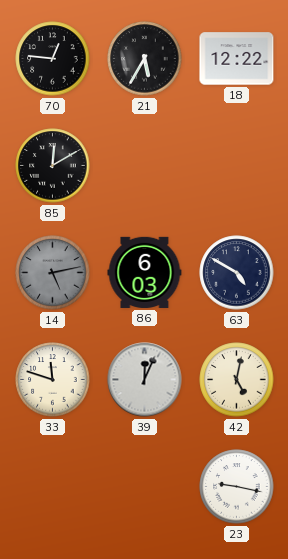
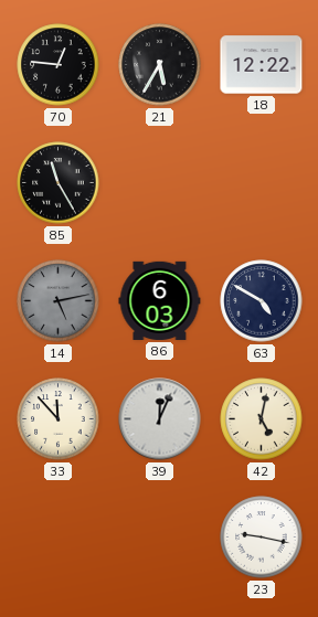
85: 12:10 -> 11:25
33: 11:48 -> 11:53
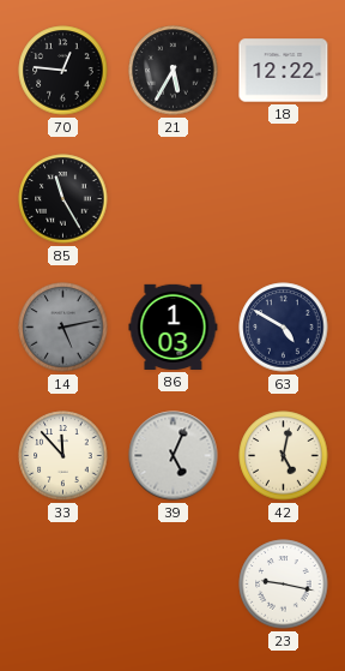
86: 6:03 -> 1:03
39: 12:04 -> 5:04
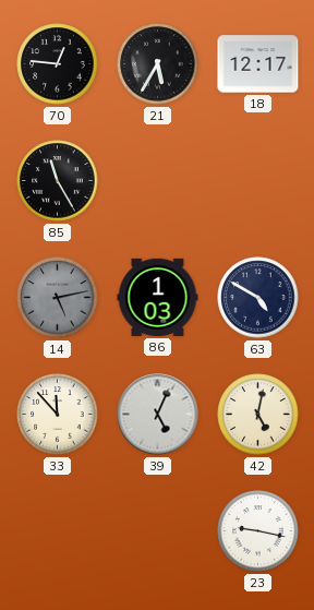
18: 12:22 -> 12:17
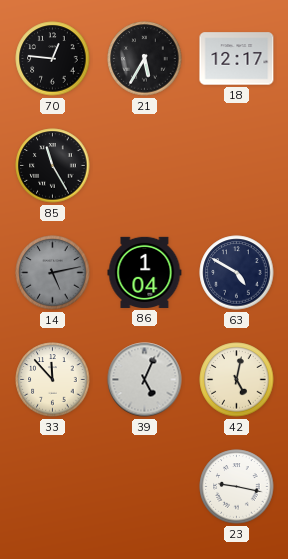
86: 1:03 -> 1:04
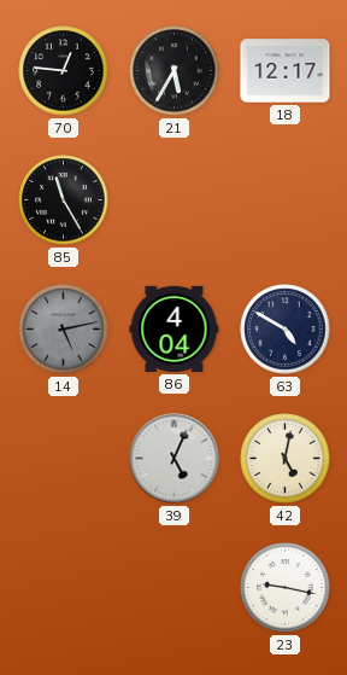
86: 1:04 -> 4:04
33: 11:53 -> none
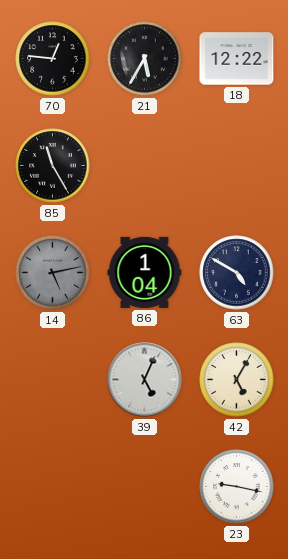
18: 12:17 -> 12:22
86: 4:04 -> 1:04
42: 5:02 -> 5:05
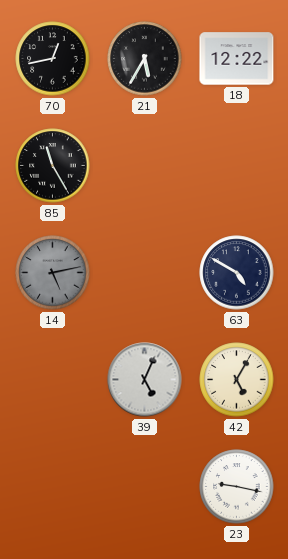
70: 12:46 -> 12:43
86: 1:04 -> none
